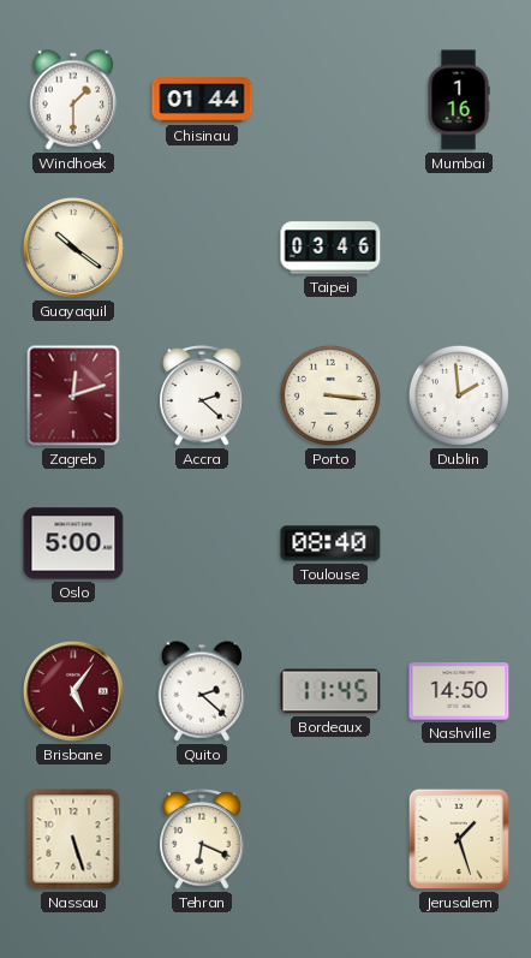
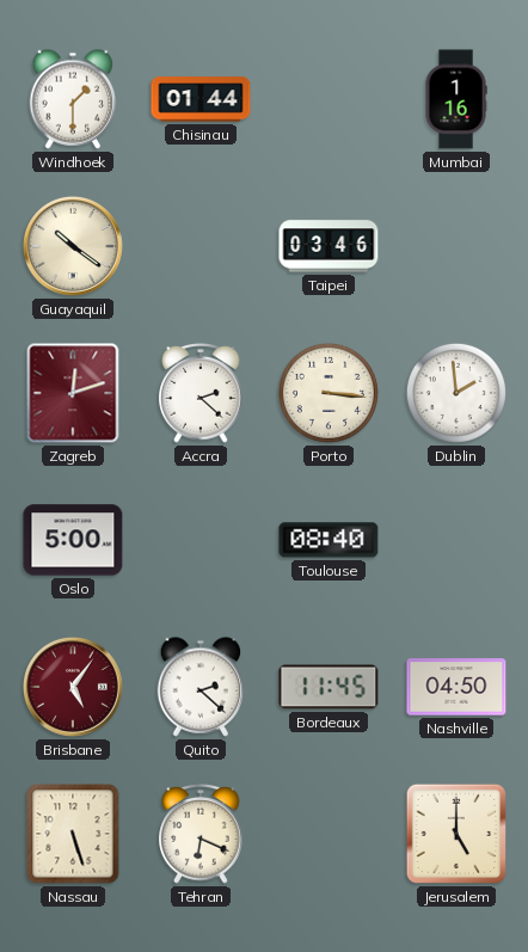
Nashville: 14:50 -> 04:50
Jerusalem: 1:27 -> 5:00
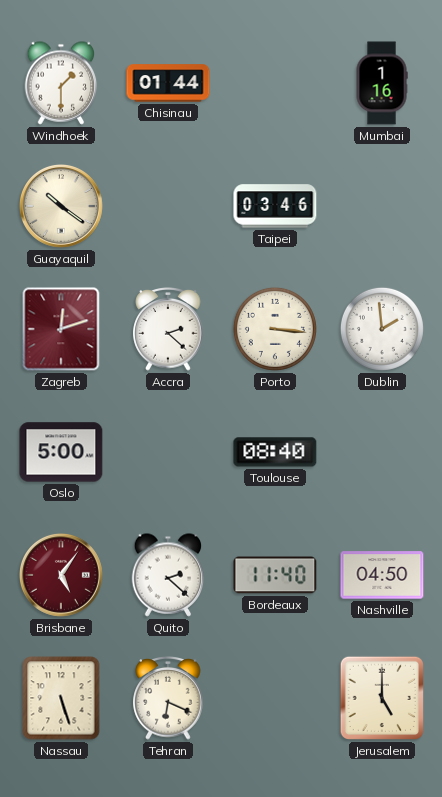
Bordeaux: 11:45 -> 11:40
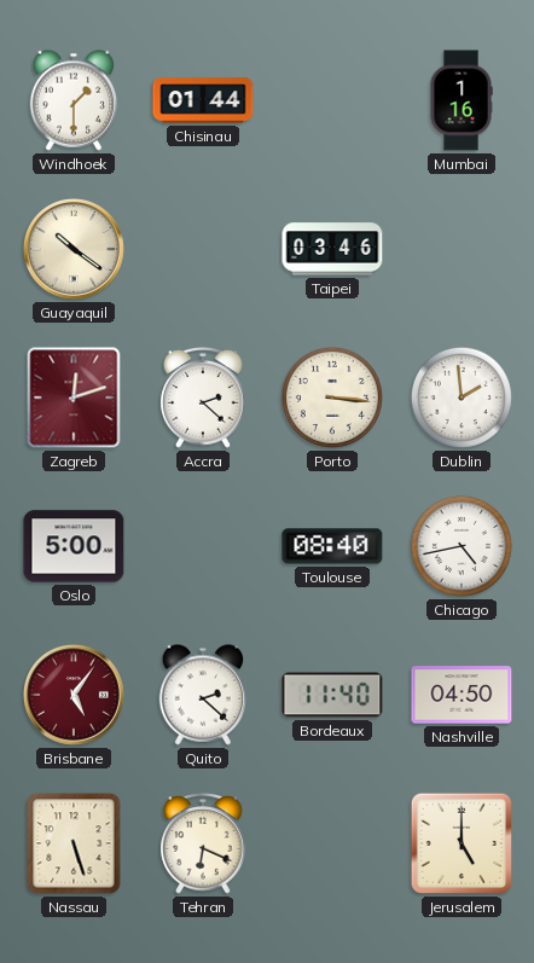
Chicago: none -> 4:43
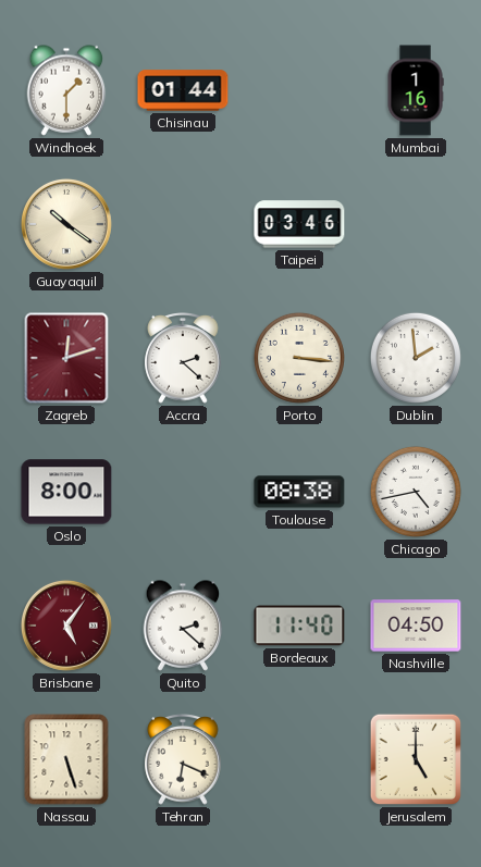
Oslo: 5:00 -> 8:00
Toulouse: 08:40 -> 08:38
